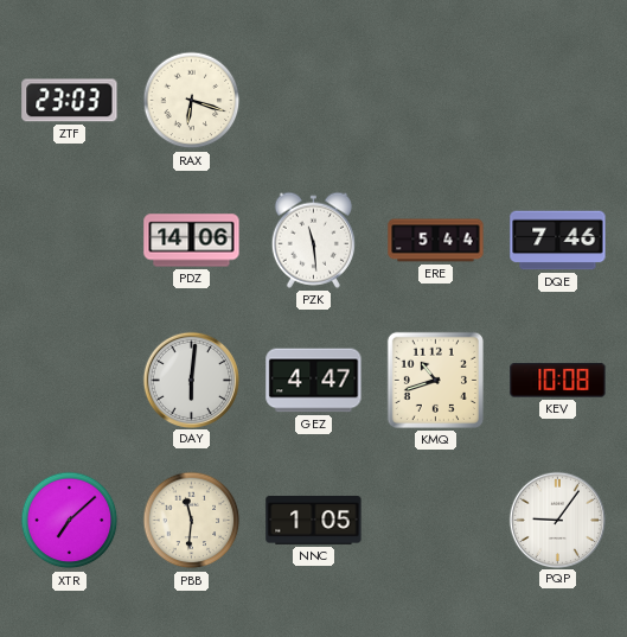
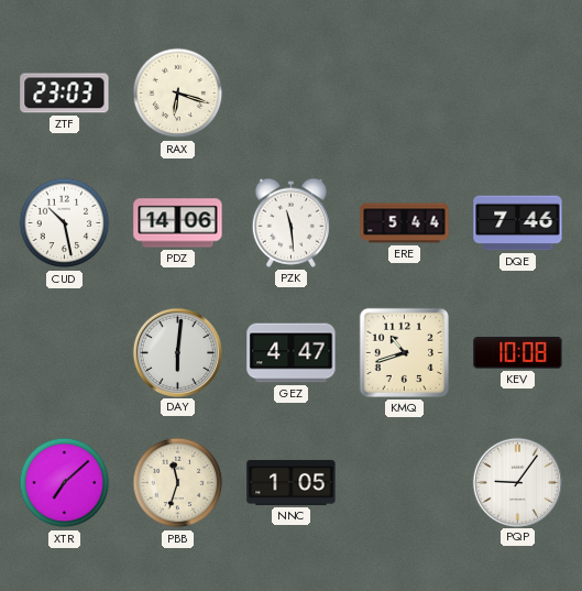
CUD: none -> 10:28
PBB: 11:31 -> 11:33
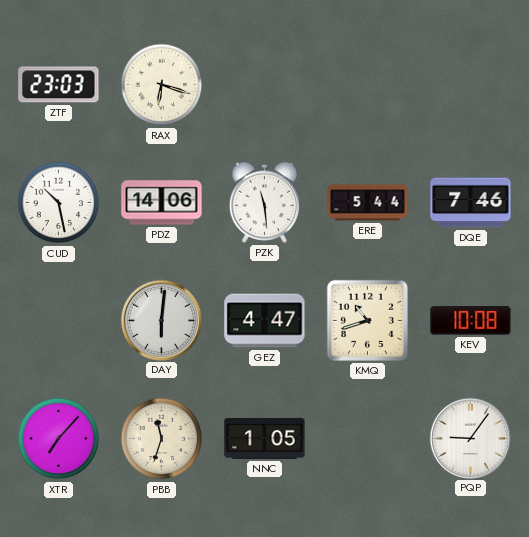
XTR: 7:08 -> 7:07
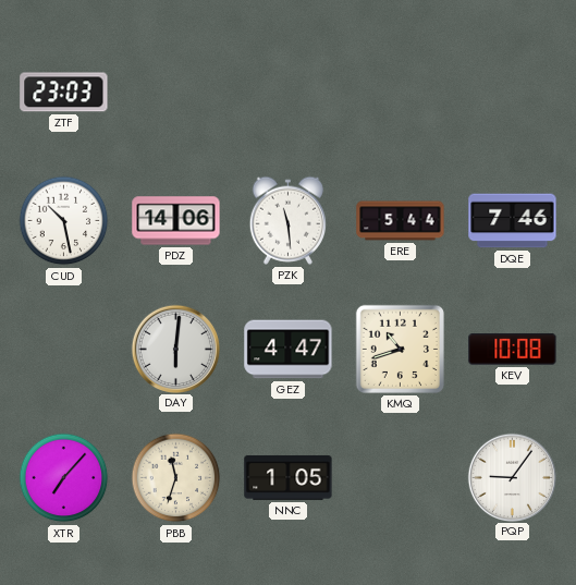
RAX: 6:18 -> none
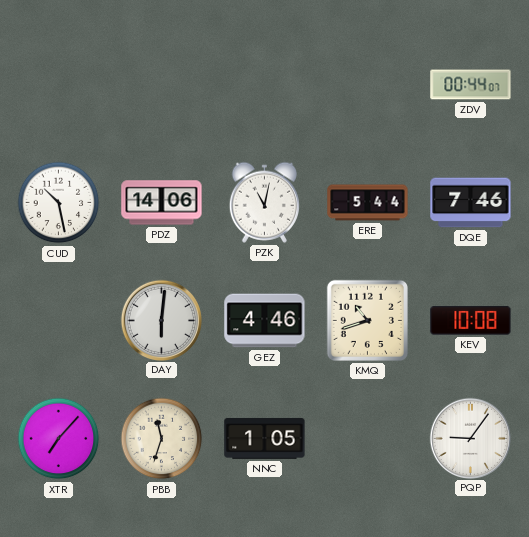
ZTF: 23:03 -> none
ZDV: none -> 00:44
PZK: 11:29 -> 11:02
GEZ: 4:47 -> 4:46
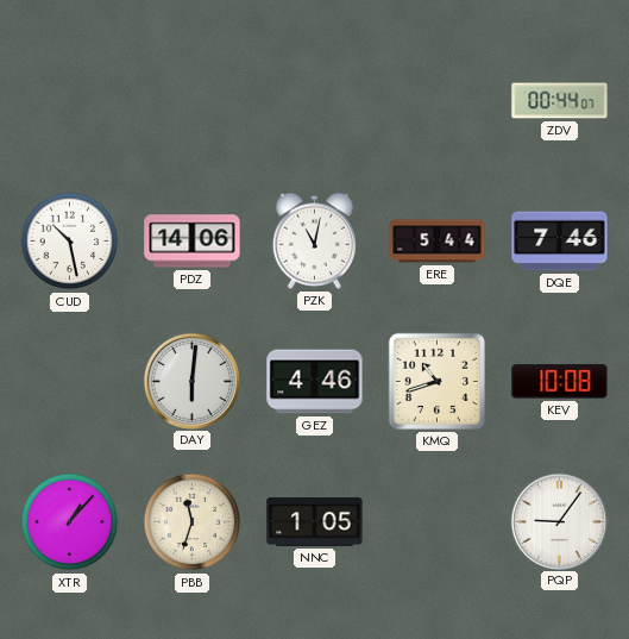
XTR: 7:07 -> 1:07
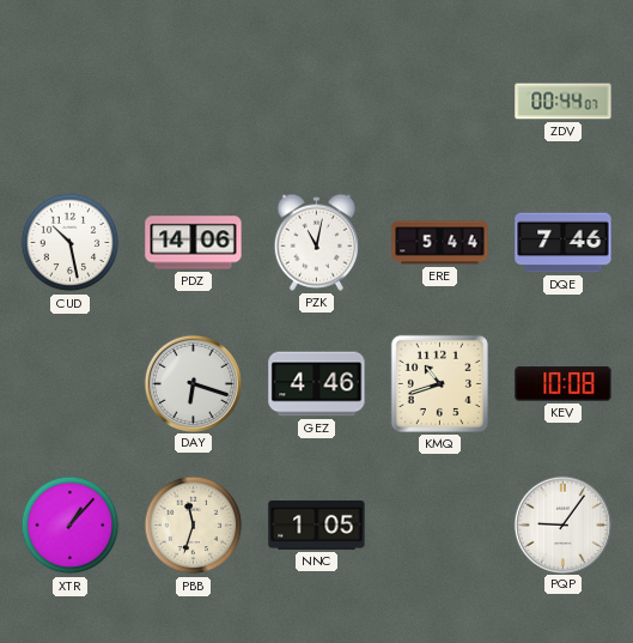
DAY: 6:01 -> 6:18
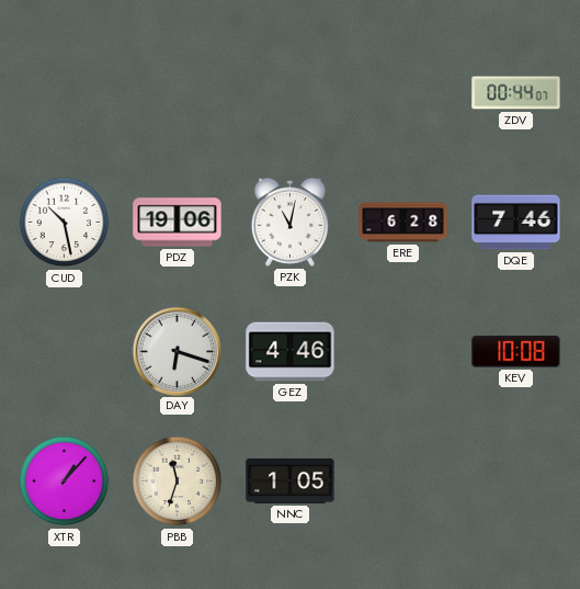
PDZ: 14:06 -> 19:06
ERE: 5:44 -> 6:28
KMQ: 10:42 -> none
PQP: 9:06 -> none
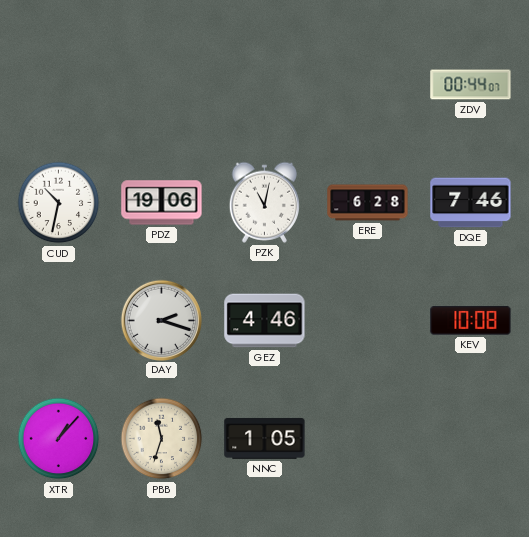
CUD: 10:28 -> 10:32
DAY: 6:18 -> 2:18
